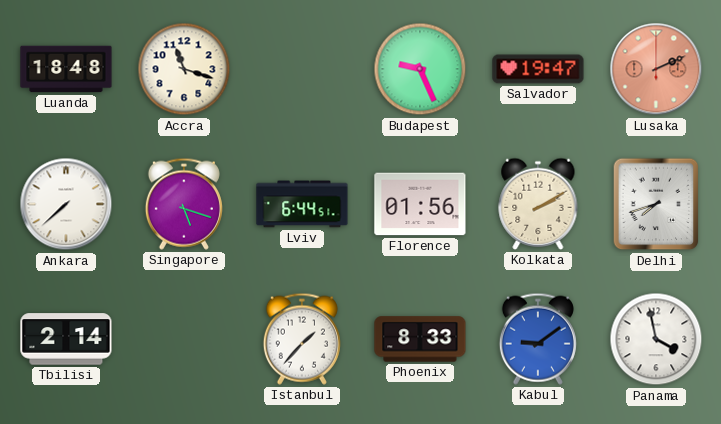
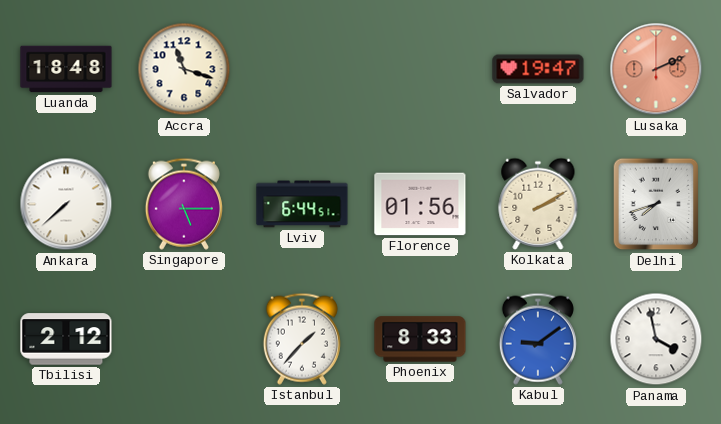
Budapest: 9:26 -> none
Singapore: 5:18 -> 5:15
Tbilisi: 2:14 -> 2:12
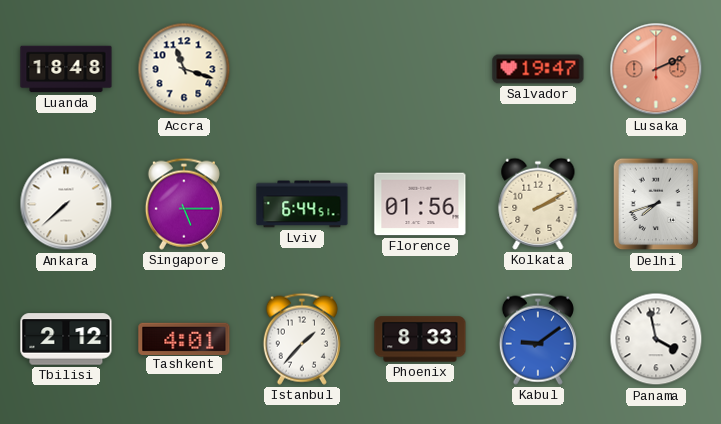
Tashkent: none -> 4:01
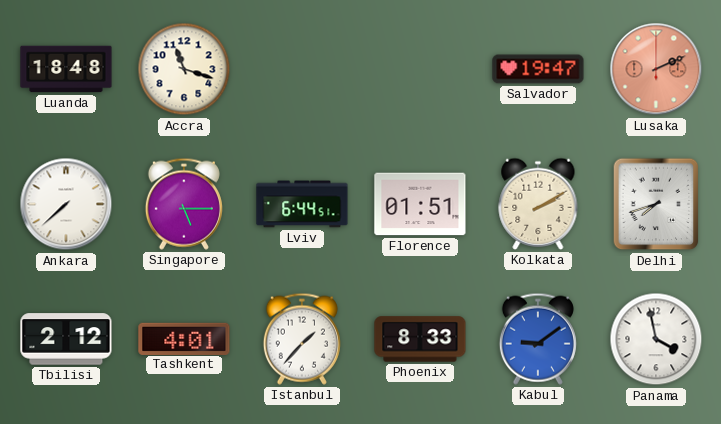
Florence: 01:56 -> 01:51
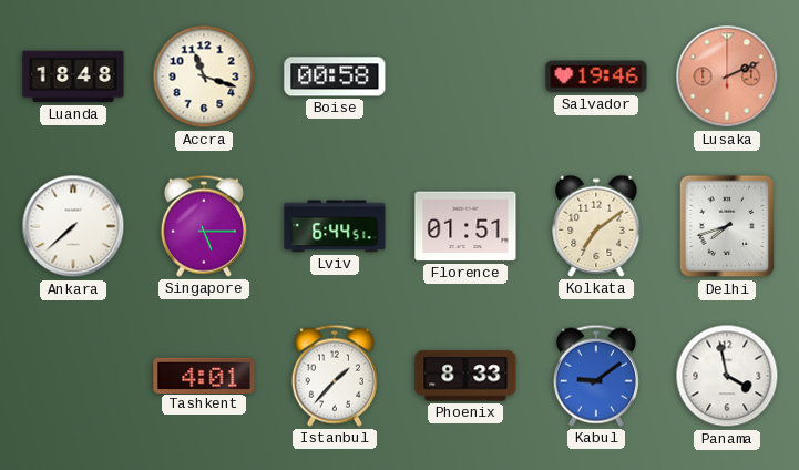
Boise: none -> 00:58
Salvador: 19:47 -> 19:46
Kolkata: 2:10 -> 7:09
Tbilisi: 2:12 -> none
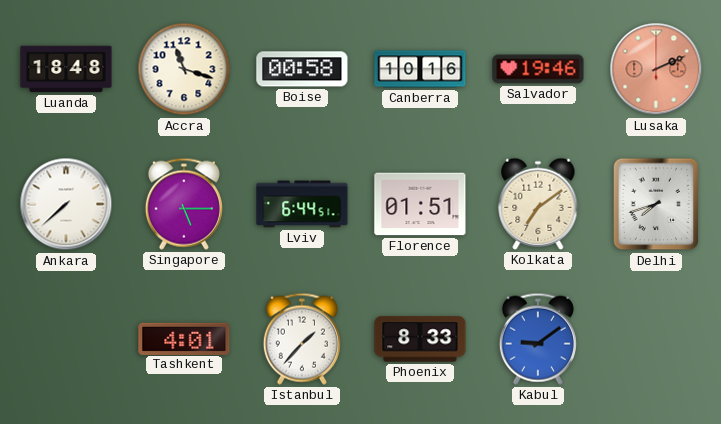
Canberra: none -> 10:16
Panama: 3:58 -> none
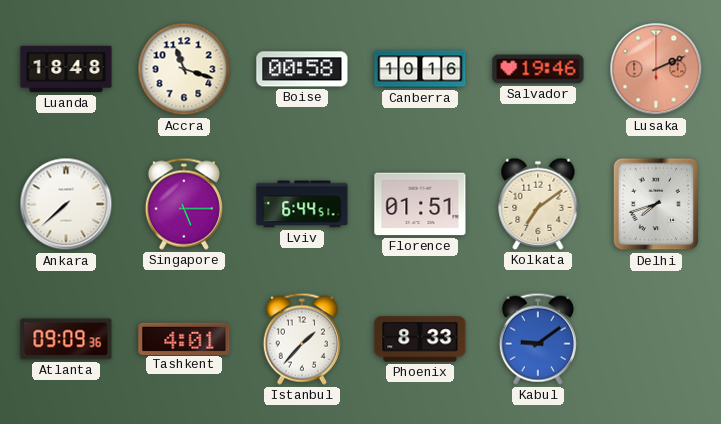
Atlanta: none -> 09:09
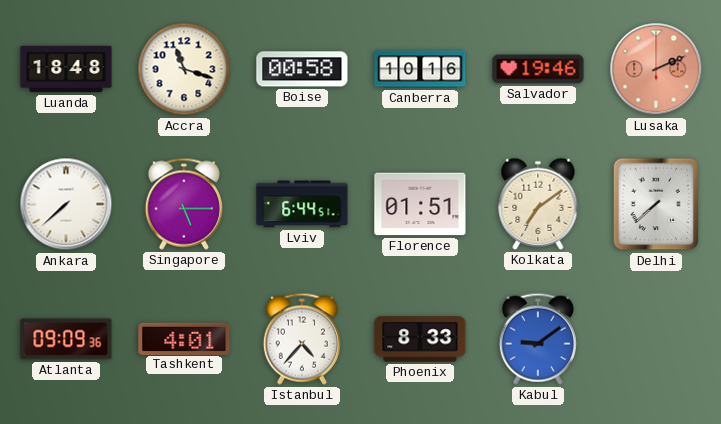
Delhi: 7:42 -> 7:38
Istanbul: 1:37 -> 4:37
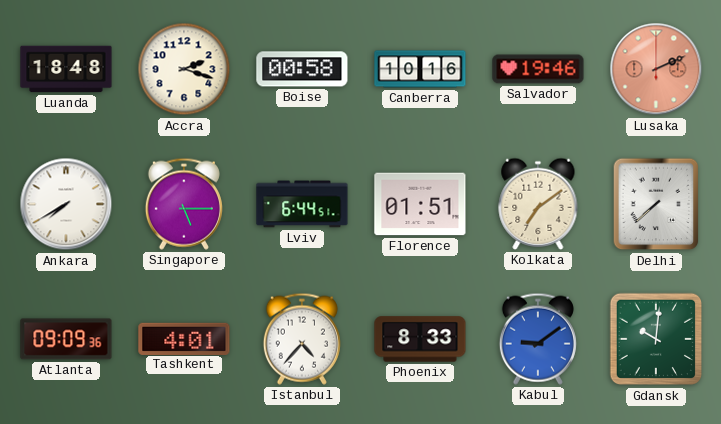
Accra: 11:18 -> 2:18
Ankara: 7:38 -> 7:40
Gdansk: none -> 10:01
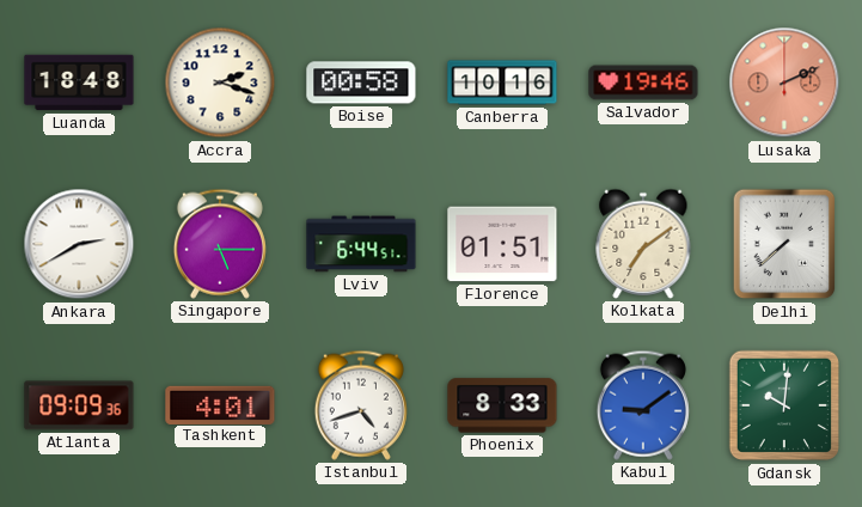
Ankara: 7:40 -> 2:40
Istanbul: 4:37 -> 4:42
